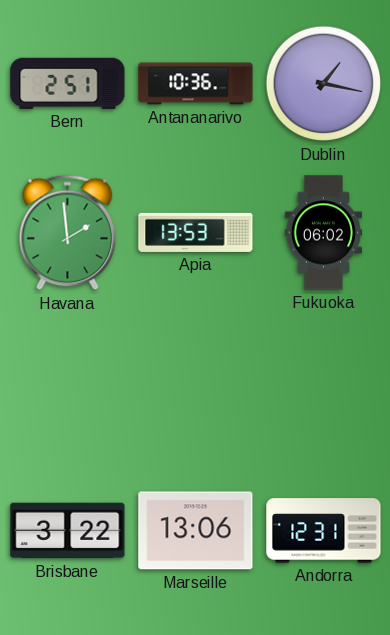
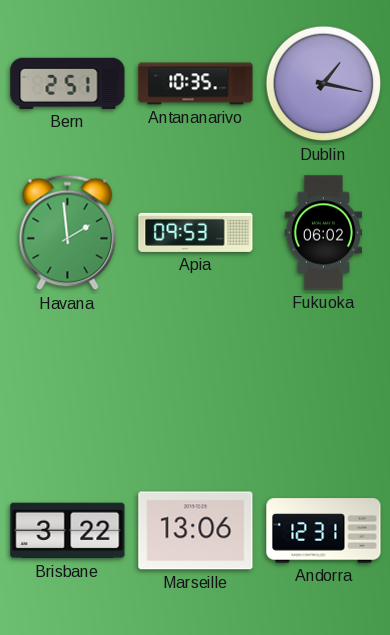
Antananarivo: 10:36 -> 10:35
Apia: 13:53 -> 09:53
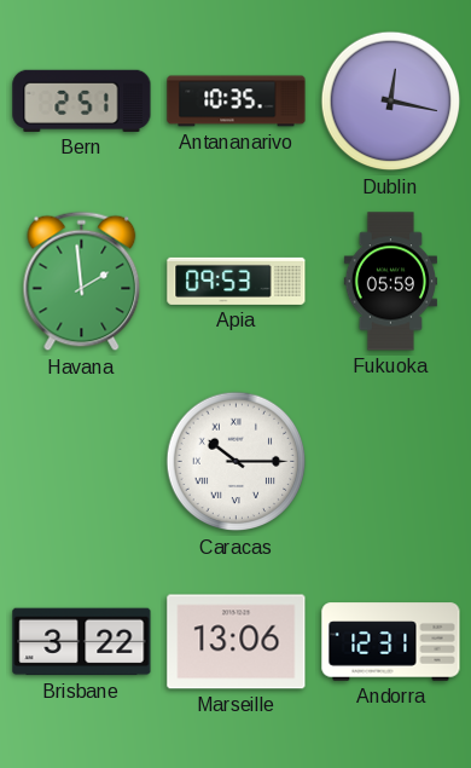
Dublin: 1:17 -> 12:17
Fukuoka: 06:02 -> 05:59
Caracas: none -> 10:15
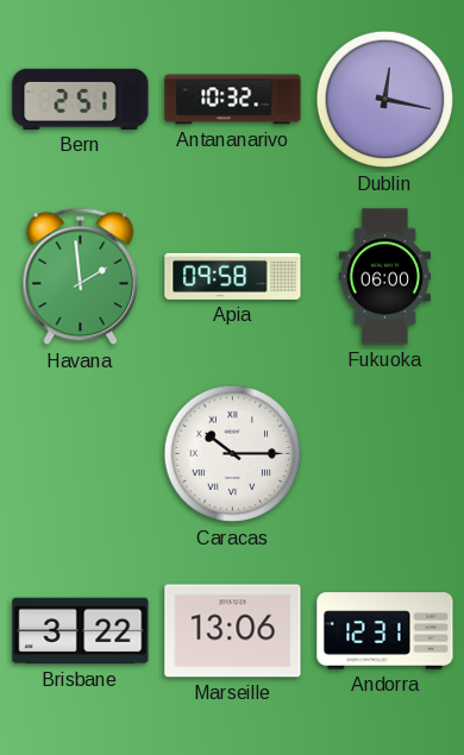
Antananarivo: 10:35 -> 10:32
Apia: 09:53 -> 09:58
Fukuoka: 05:59 -> 06:00
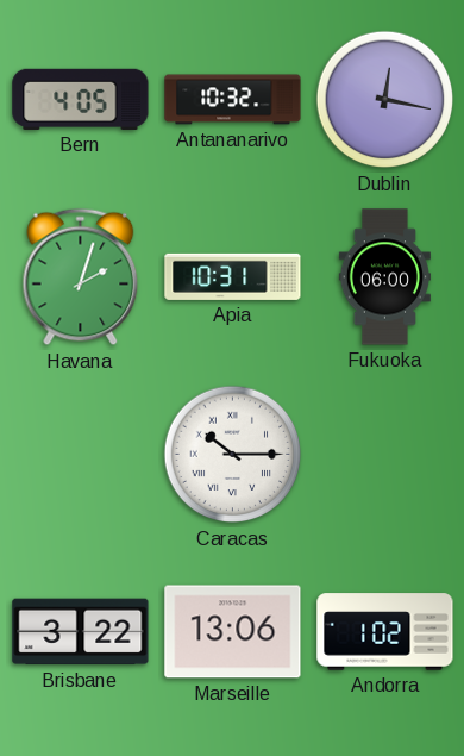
Bern: 2:51 -> 4:05
Havana: 1:59 -> 2:03
Apia: 09:58 -> 10:31
Andorra: 12:31 -> 1:02
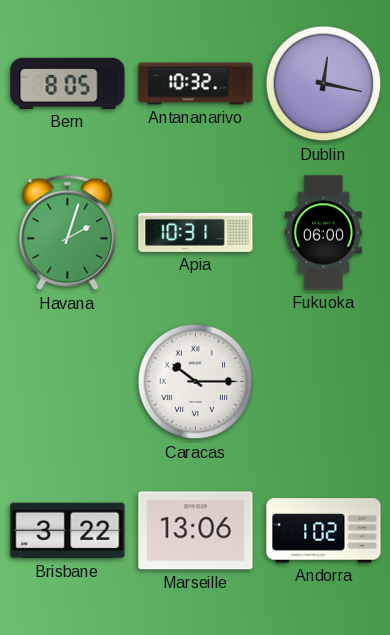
Bern: 4:05 -> 8:05
